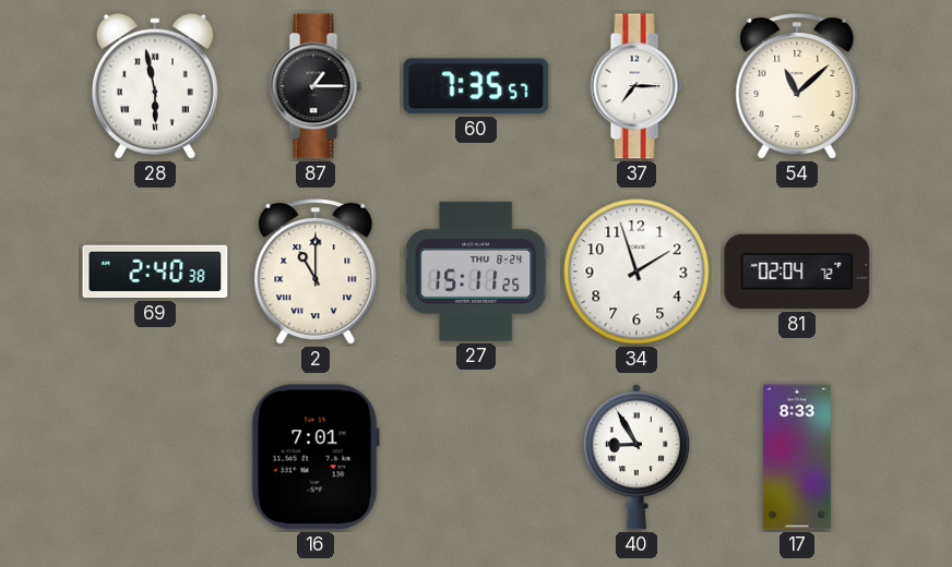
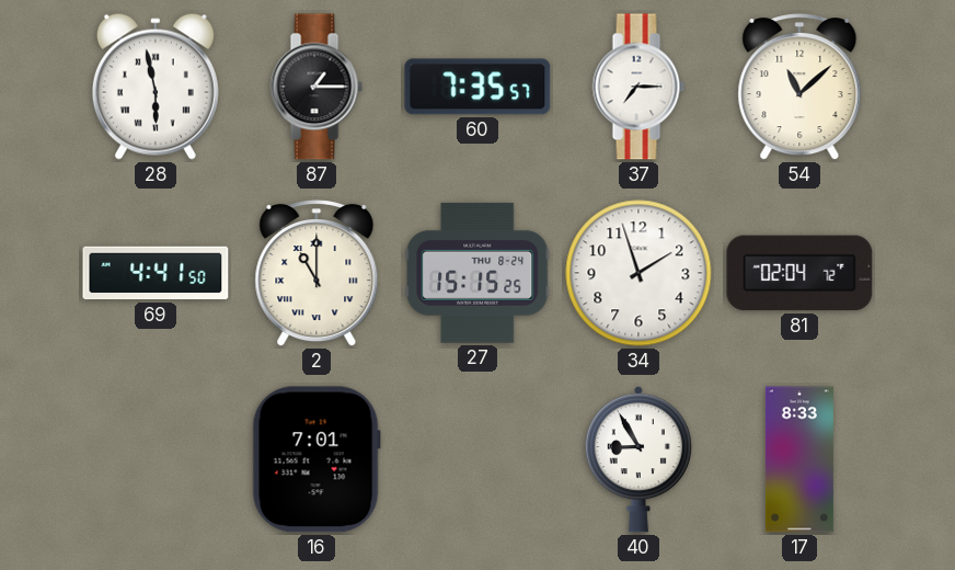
69: 2:40 -> 4:41
27: 15:11 -> 15:15
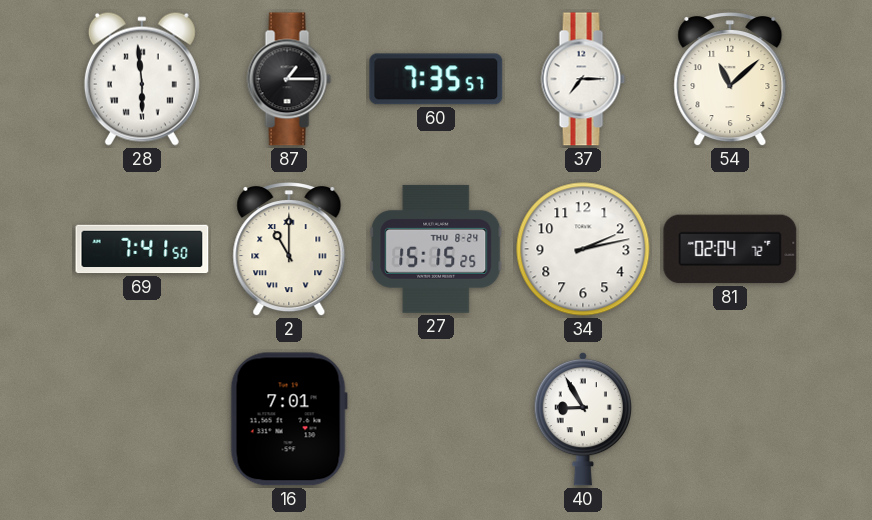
28: 5:58 -> 5:59
69: 4:41 -> 7:41
34: 1:57 -> 2:13
17: 8:33 -> none
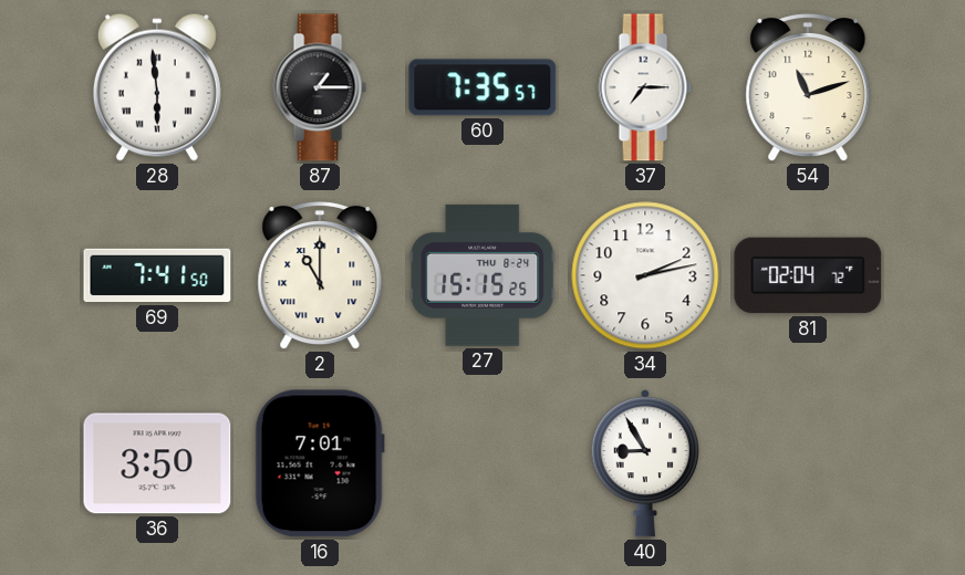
54: 11:08 -> 11:12
36: none -> 3:50
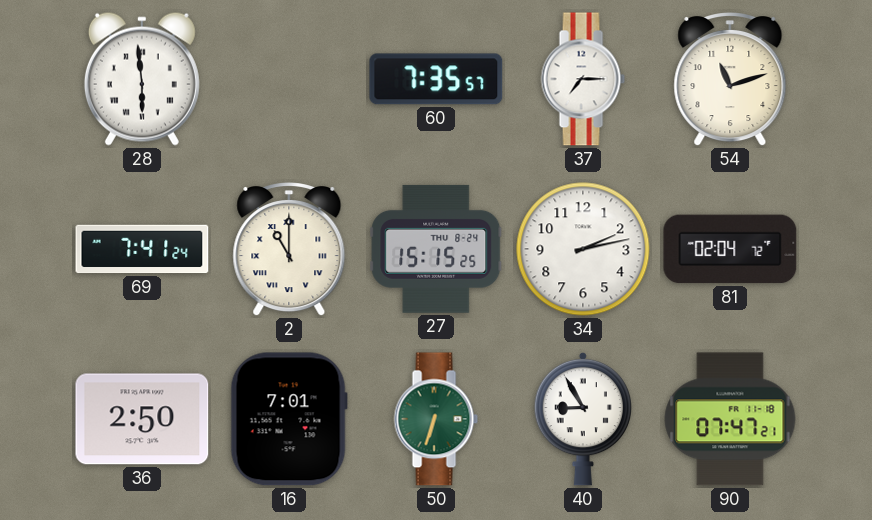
87: 1:15 -> none
69: 7:41:50 -> 7:41:24
36: 3:50 -> 2:50
50: none -> 6:33
90: none -> 07:47
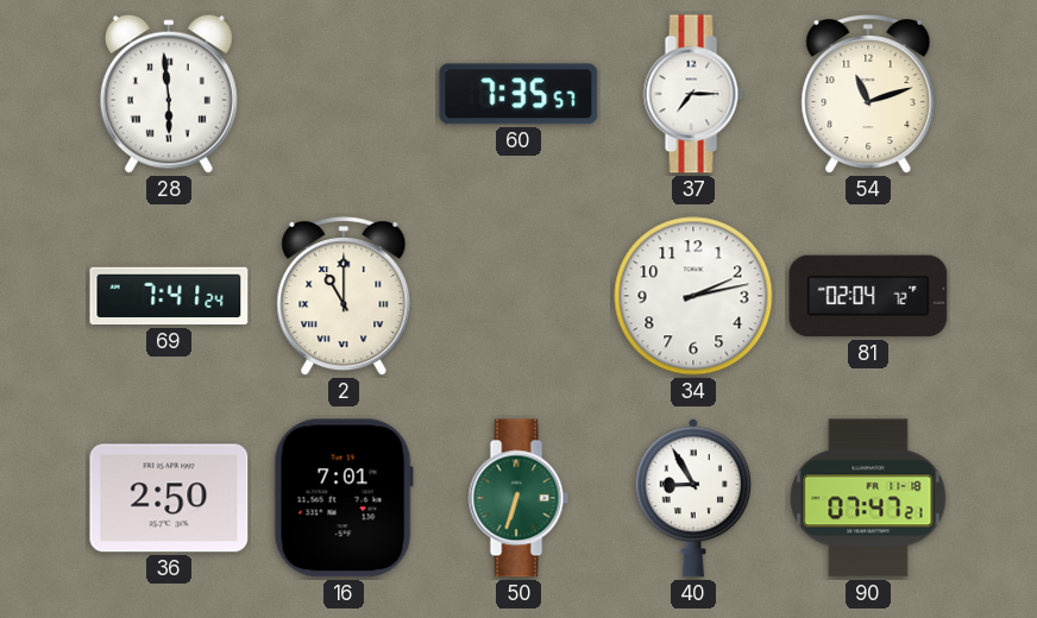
27: 15:15 -> none
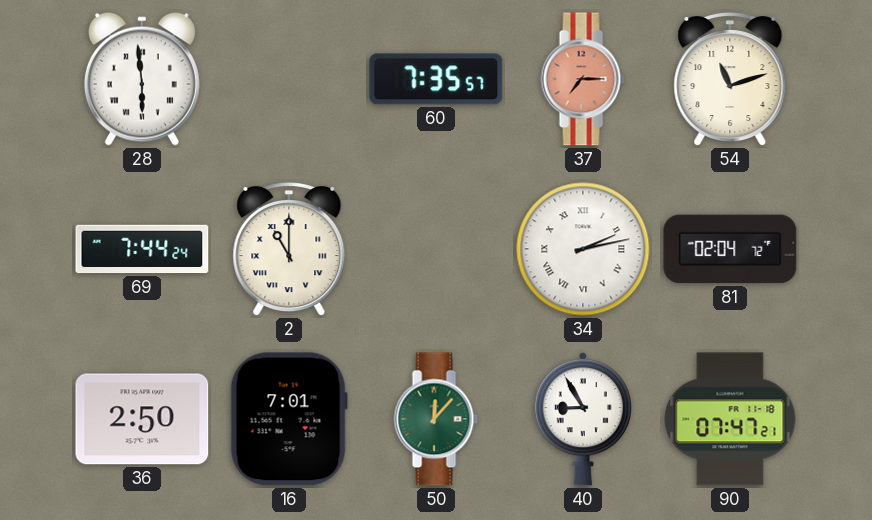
37 dial: white -> salmon
69: 7:41 -> 7:44
34 numerals: Arabic -> Roman
50: 6:33 -> 12:07
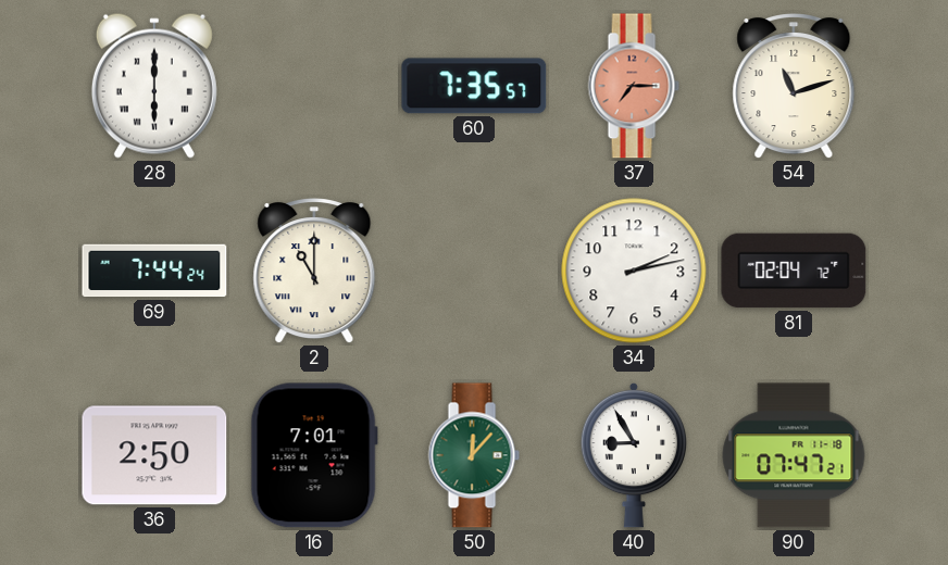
28: 5:59 -> 6:00
34 numerals: Roman -> Arabic
